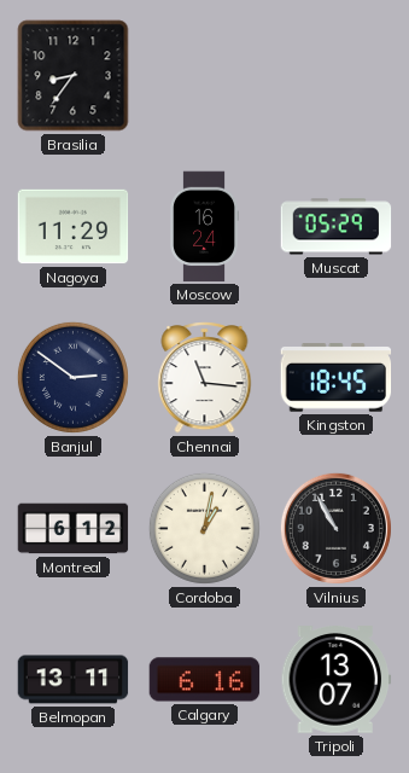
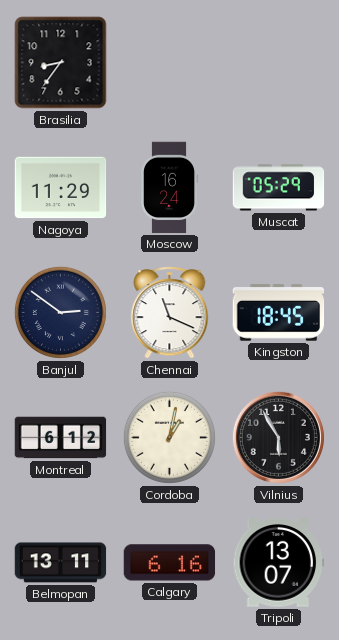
Chennai: 11:16 -> 11:19
Vilnius: 10:55 -> 5:55
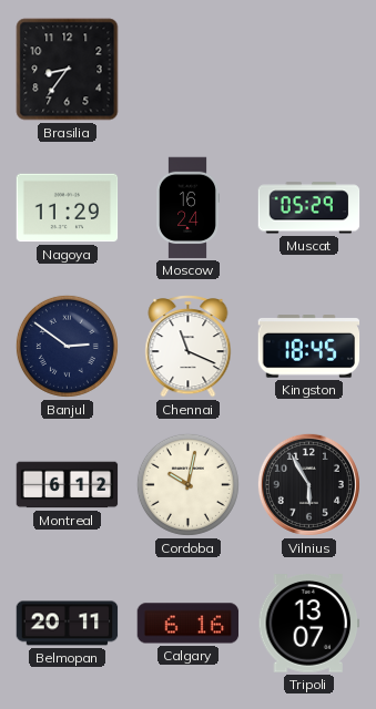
Cordoba: 1:02 -> 10:02
Belmopan: 13:11 -> 20:11
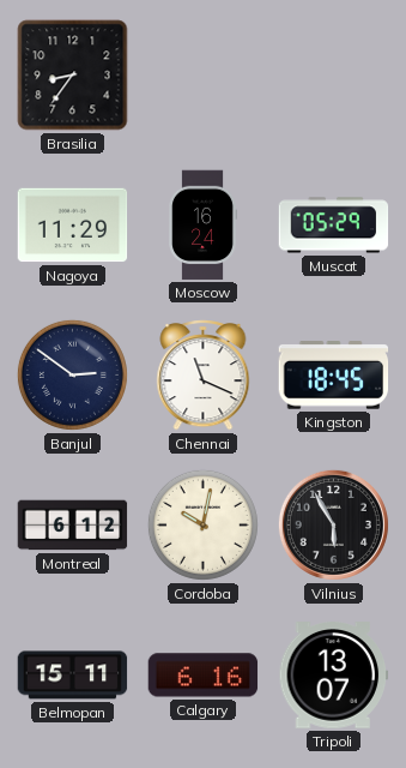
Belmopan: 20:11 -> 15:11
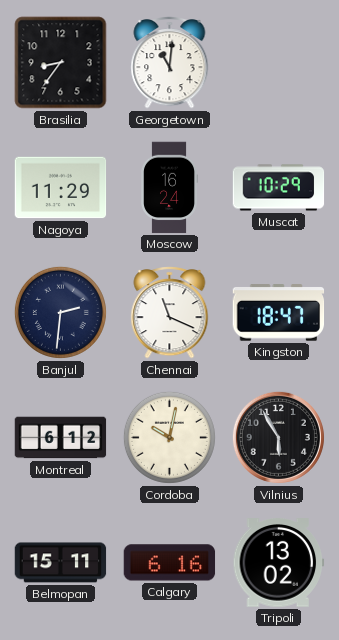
Georgetown: none -> 11:01
Muscat: 05:29 -> 10:29
Banjul: 2:51 -> 2:31
Kingston: 18:45 -> 18:47
Tripoli: 13:07 -> 13:02
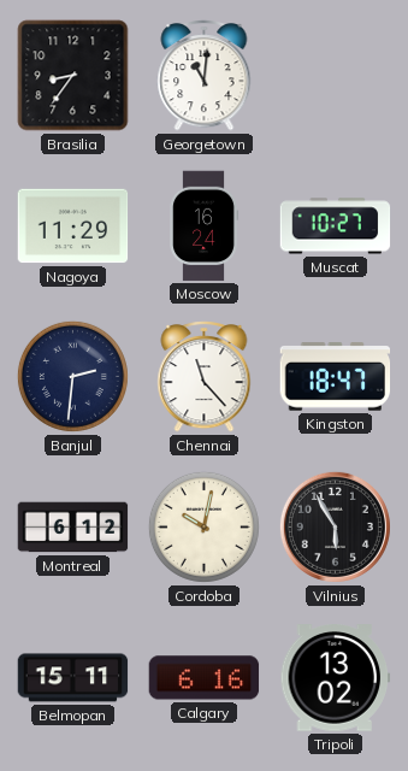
Muscat: 10:29 -> 10:27
Chennai: 11:19 -> 11:23
